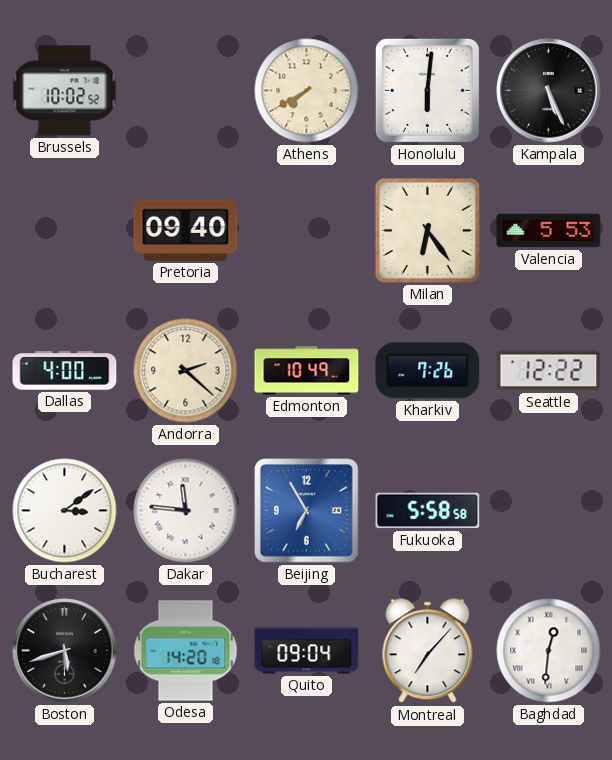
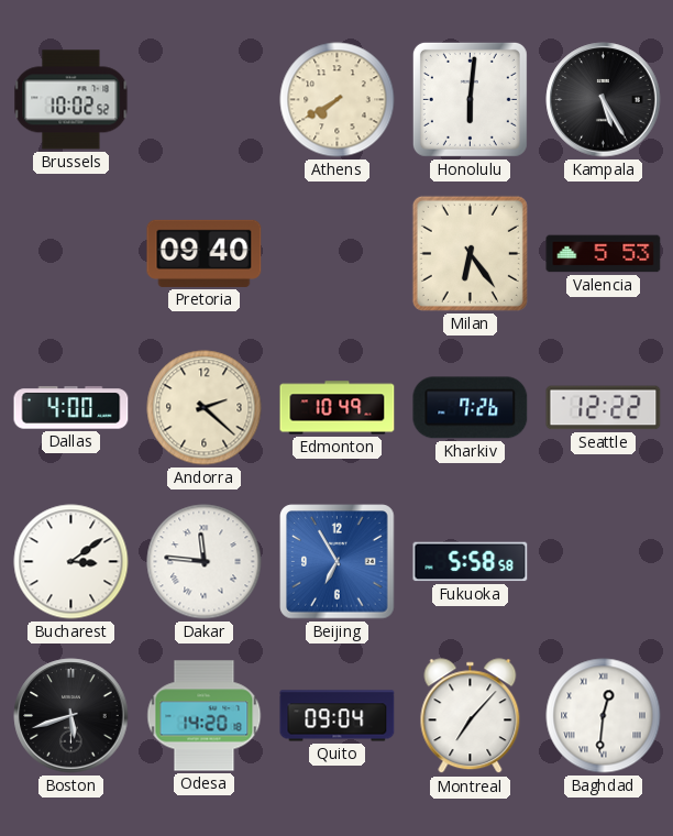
Kampala: 5:26 -> 5:25
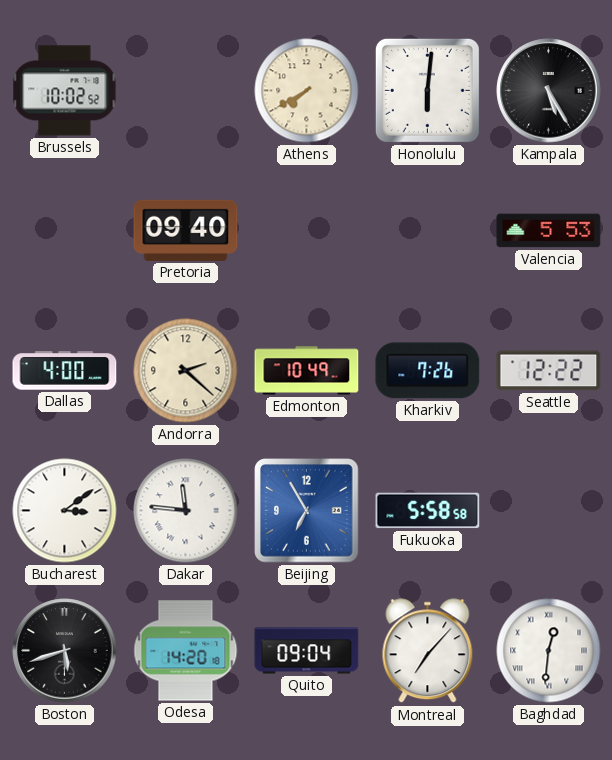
Milan: 6:24 -> none
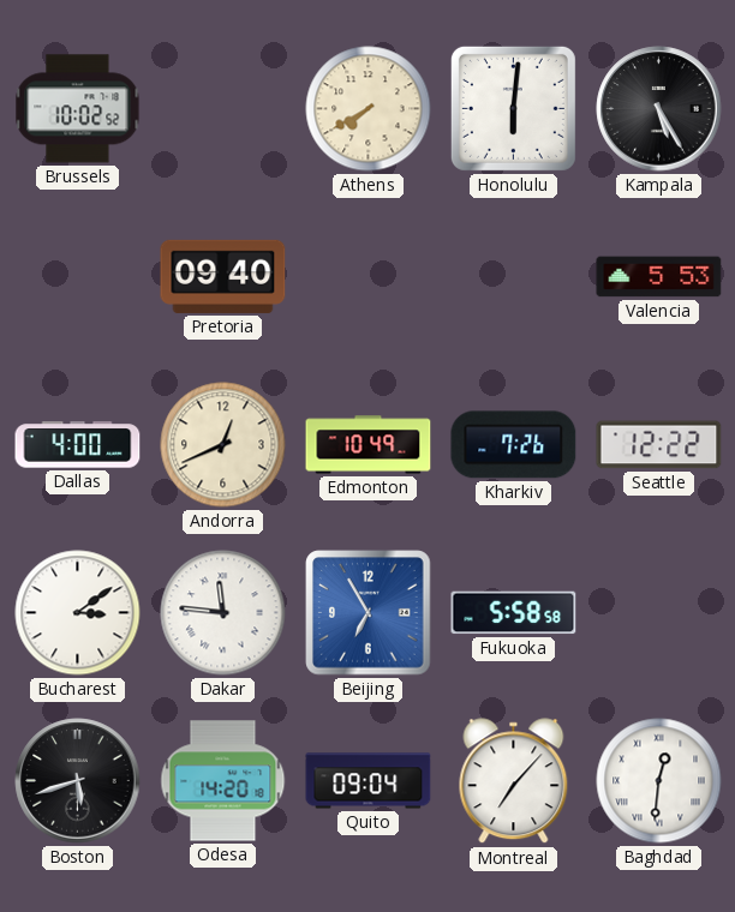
Andorra: 2:22 -> 12:41
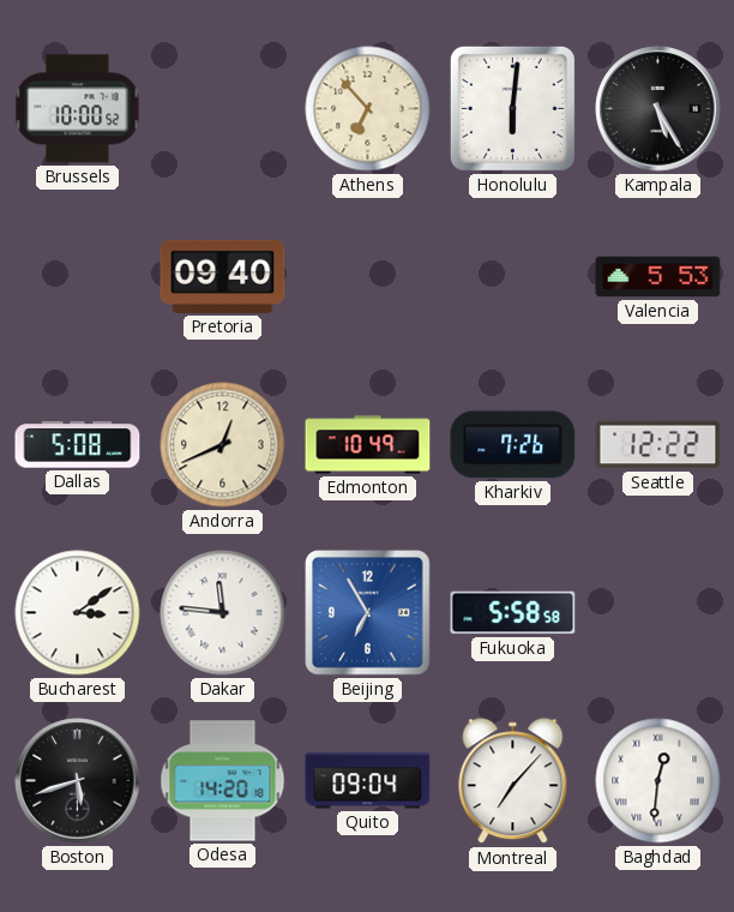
Brussels: 10:02 -> 10:00
Athens: 7:40 -> 6:53
Dallas: 4:00 -> 5:08
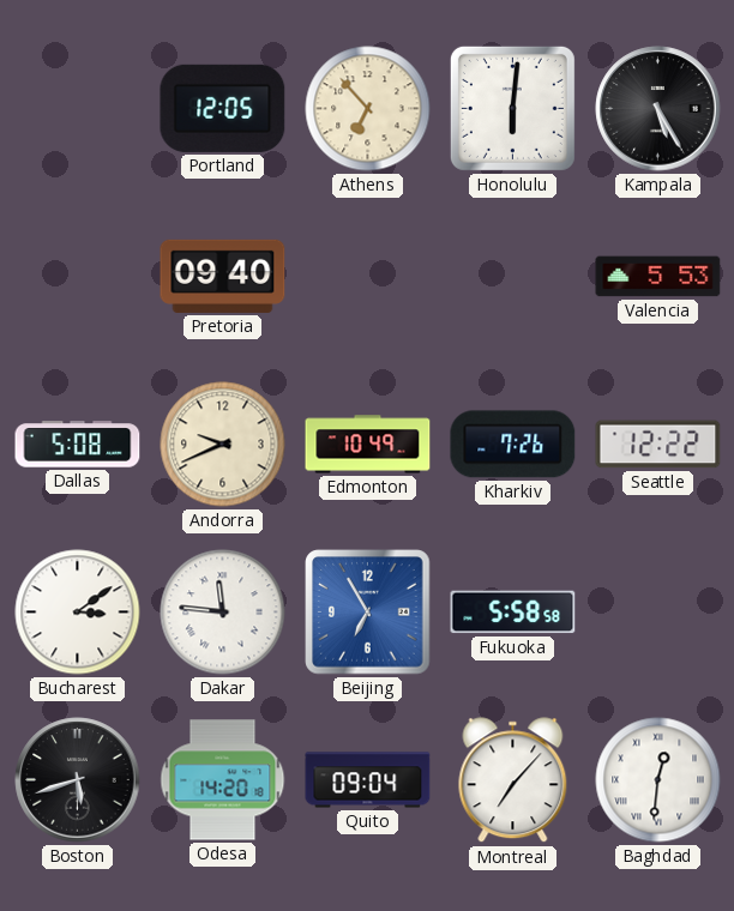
Brussels: 10:00 -> none
Portland: none -> 12:05
Andorra: 12:41 -> 9:41
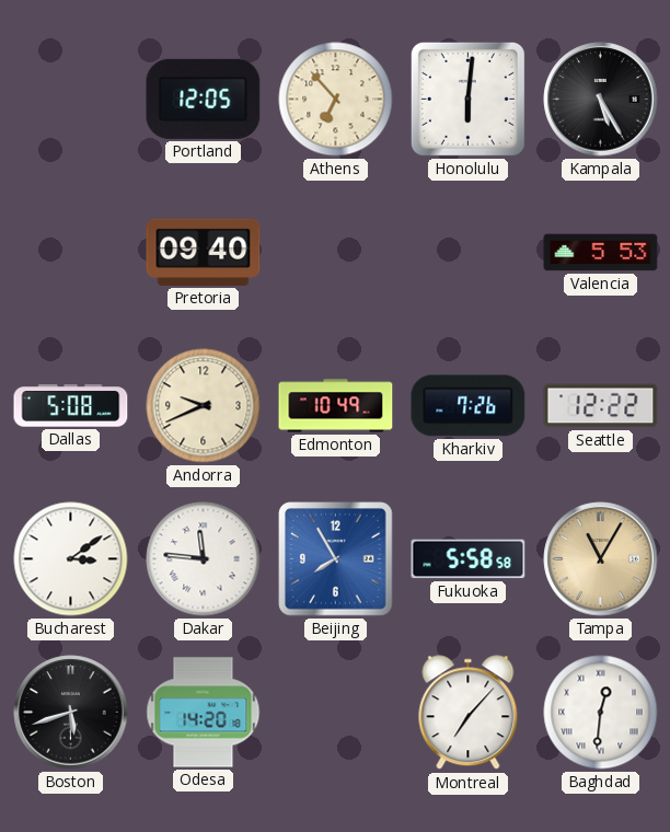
Beijing: 6:55 -> 7:55
Tampa: none -> 11:05
Quito: 09:04 -> none
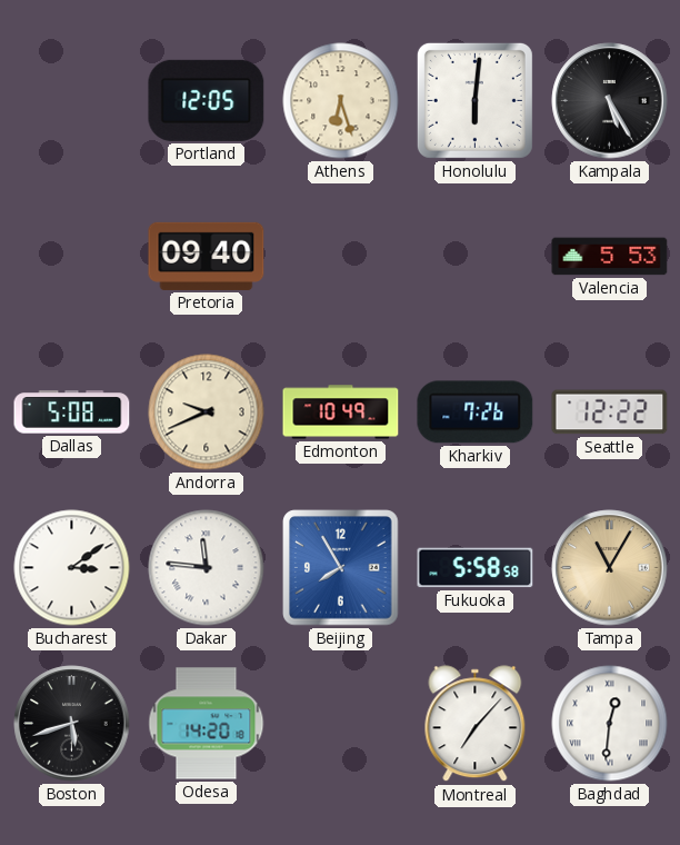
Athens: 6:53 -> 6:27
